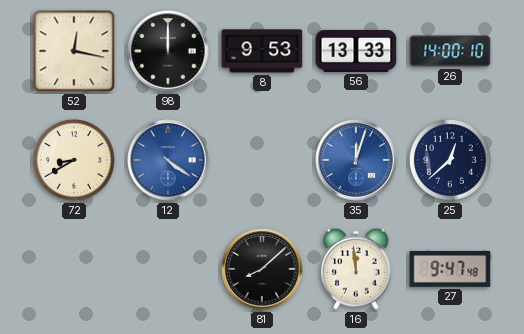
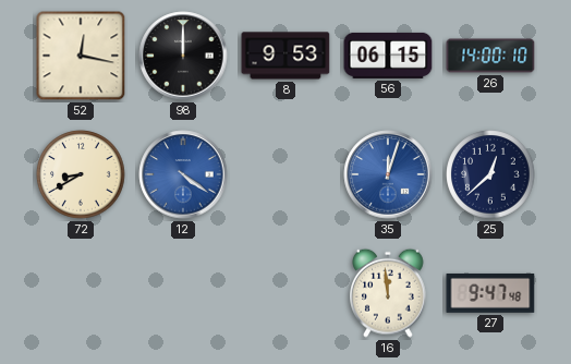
56: 13:33 -> 06:15
81: 8:08 -> none
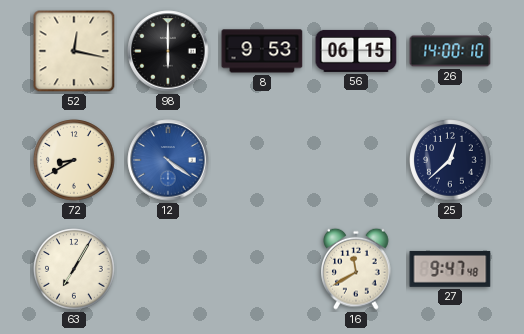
98: 12:00 -> 6:00
35: 12:03 -> none
63: none -> 7:05
16: 11:59 -> 11:40
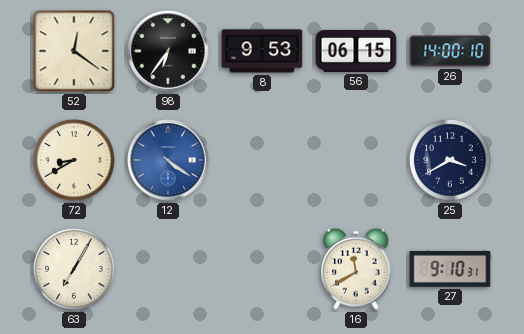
52: 12:17 -> 12:21
98: 6:00 -> 6:36
25: 12:38 -> 3:40
27: 9:47 -> 9:10
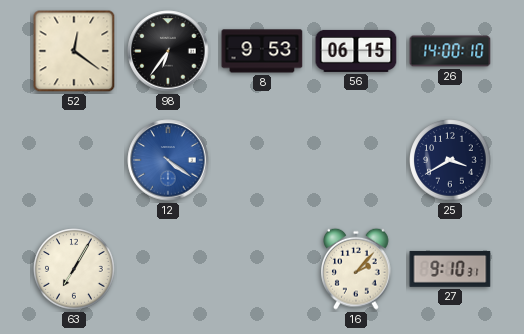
72: 8:40 -> none
16: 11:40 -> 2:07
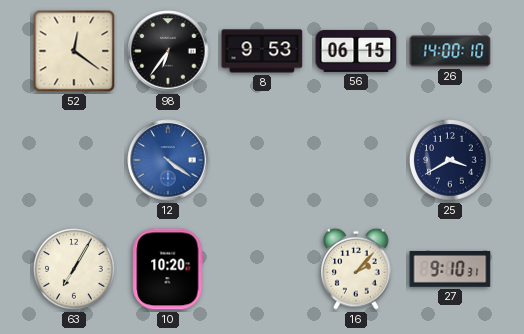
10: none -> 10:20
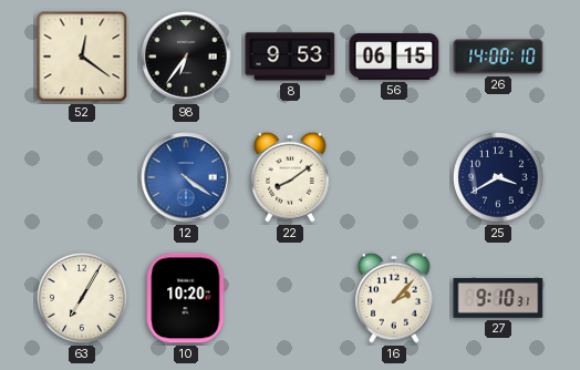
22: none -> 8:09
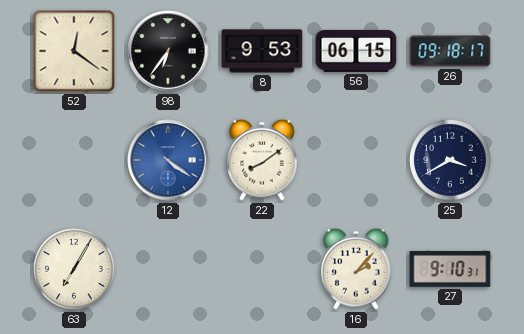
26: 14:00 -> 09:18
10: 10:20 -> none
